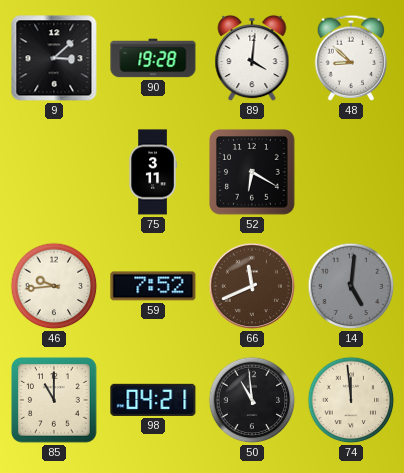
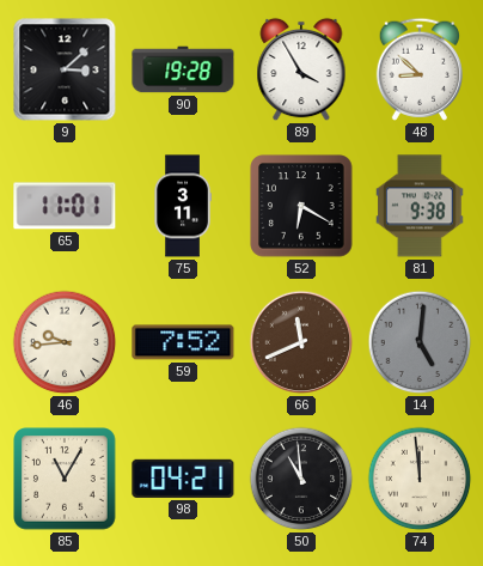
89: 4:01 -> 3:55
65: none -> 11:01
81: none -> 9:38
85: 11:00 -> 11:05
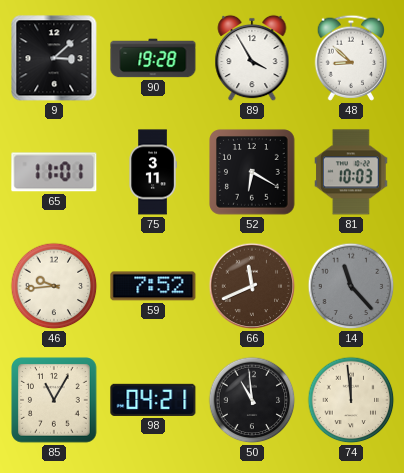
81: 9:38 -> 10:03
14: 5:01 -> 11:23
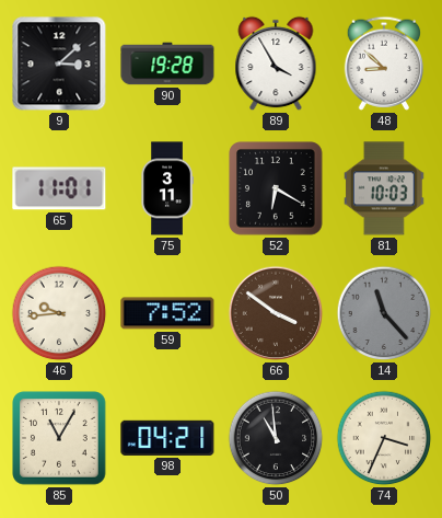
66: 11:41 -> 3:51
74: 11:59 -> 3:34
